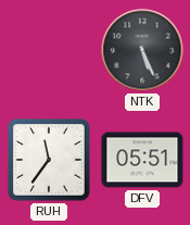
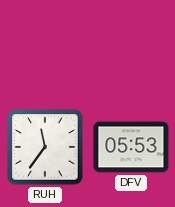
NTK: 5:26 -> none
DFV: 05:51 -> 05:53
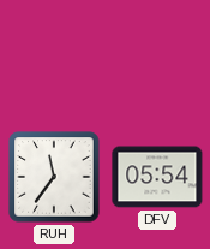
DFV: 05:53 -> 05:54
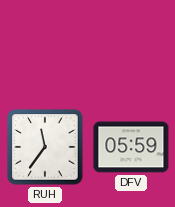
DFV: 05:54 -> 05:59
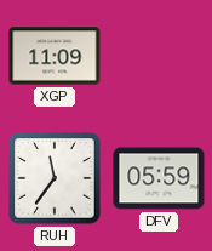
XGP: none -> 11:09
